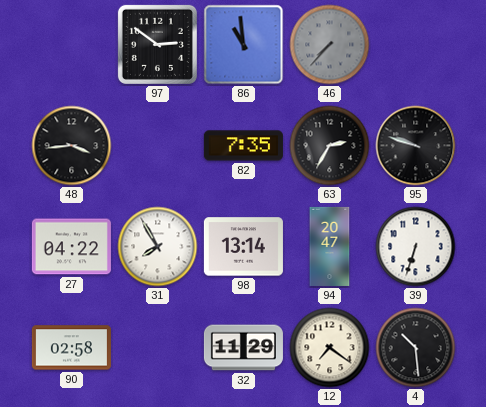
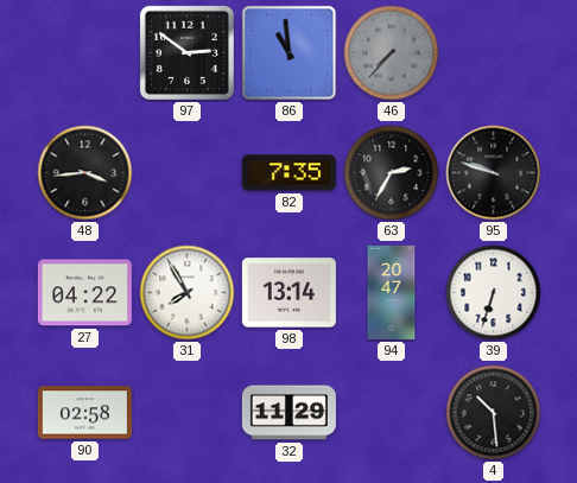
12: 7:21 -> none
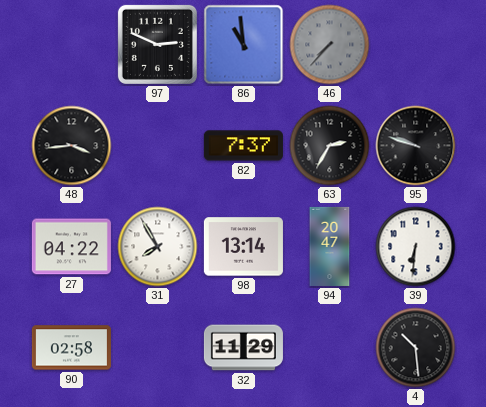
97: 2:51 -> 2:49
82: 7:35 -> 7:37
39: 6:33 -> 6:31
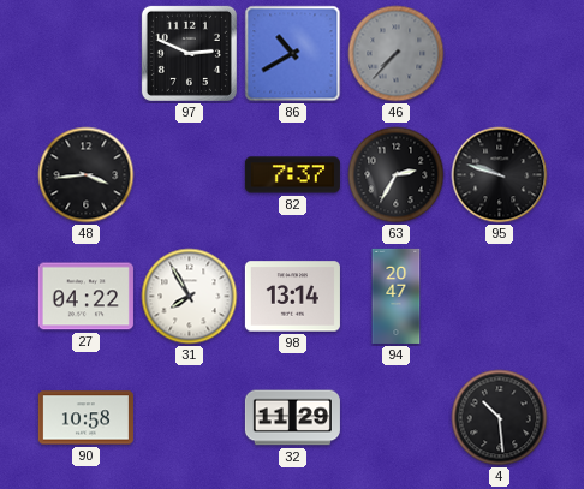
86: 10:59 -> 10:40
39: 6:31 -> none
90: 02:58 -> 10:58
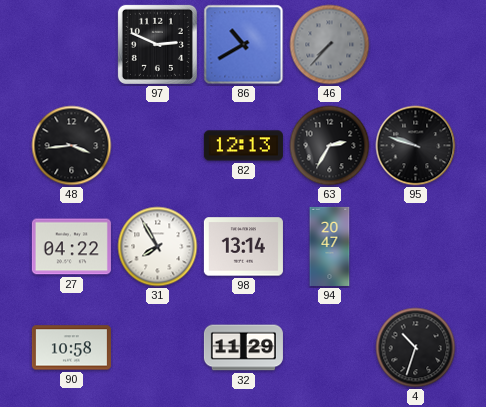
82: 7:37 -> 12:13
4: 10:29 -> 10:33
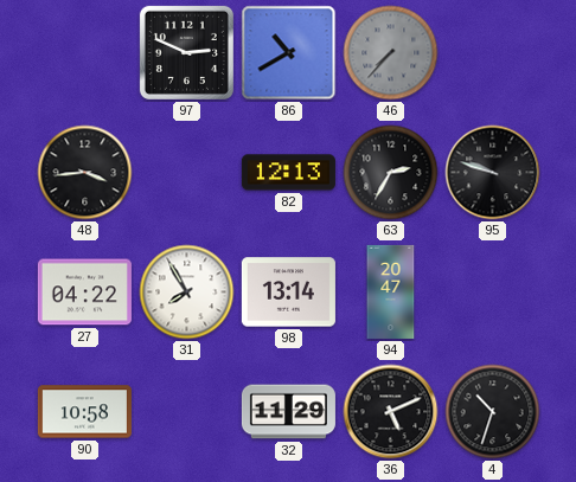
36: none -> 5:11
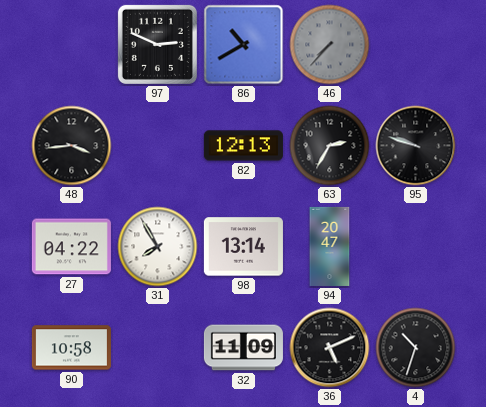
32: 11:29 -> 11:09
